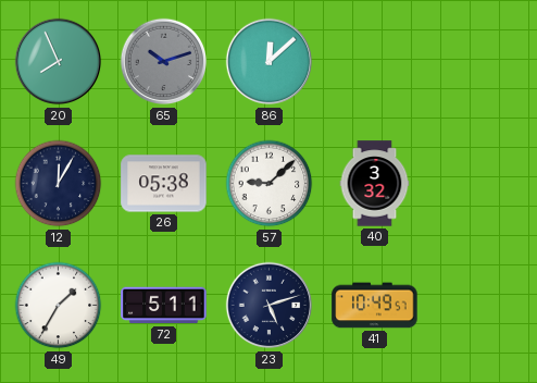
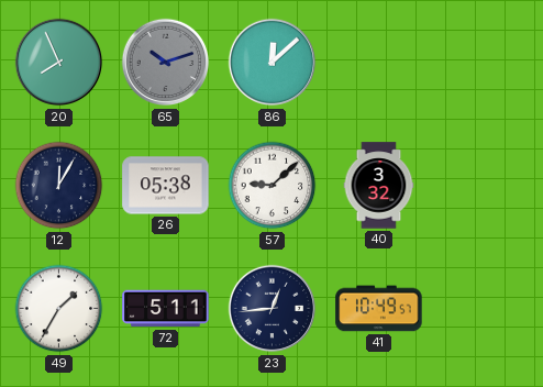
23: 5:12 -> 12:44
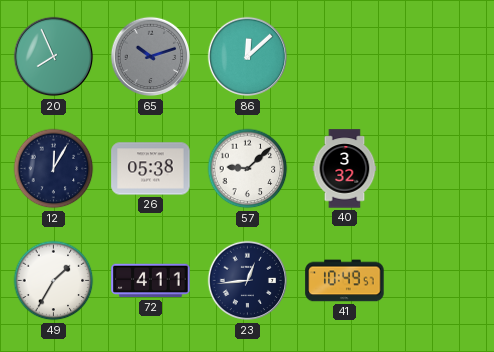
72: 5:11 -> 4:11
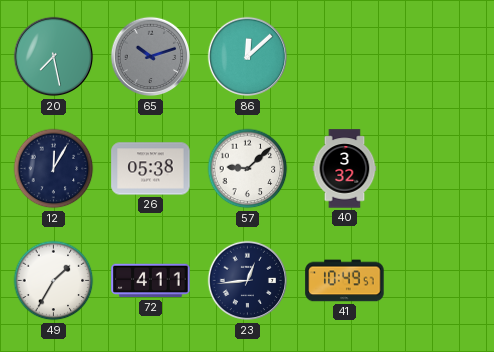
20: 7:56 -> 7:28
